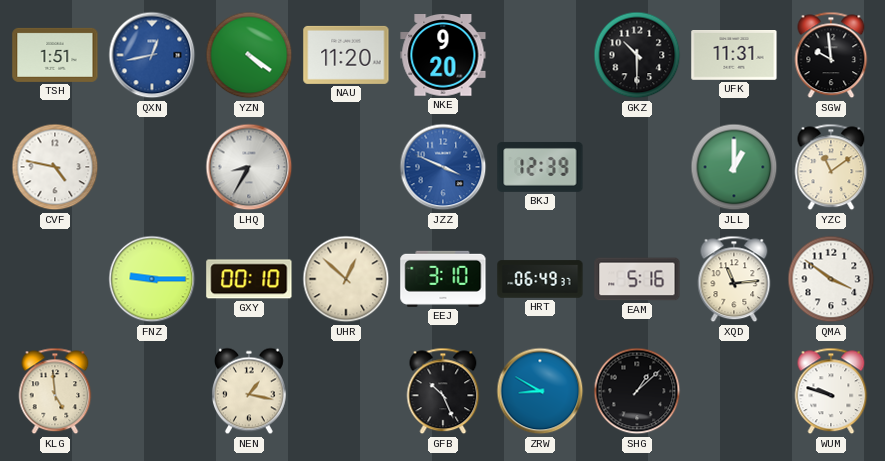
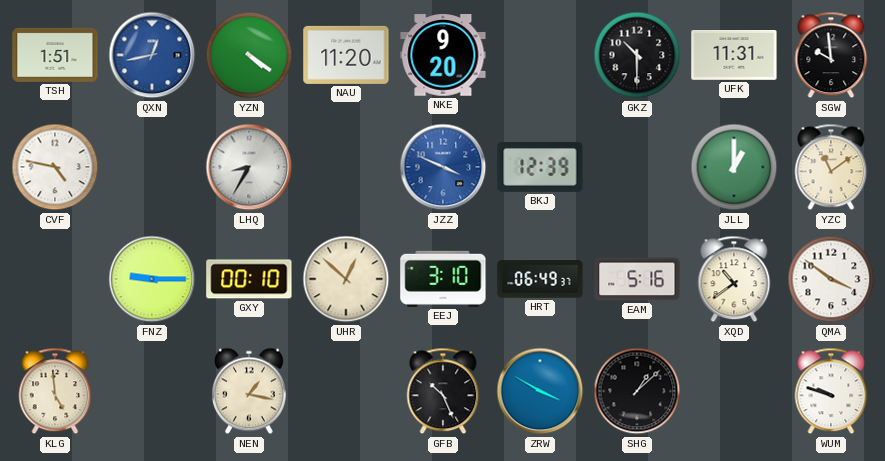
XQD: 11:14 -> 10:39
ZRW: 8:50 -> 3:50
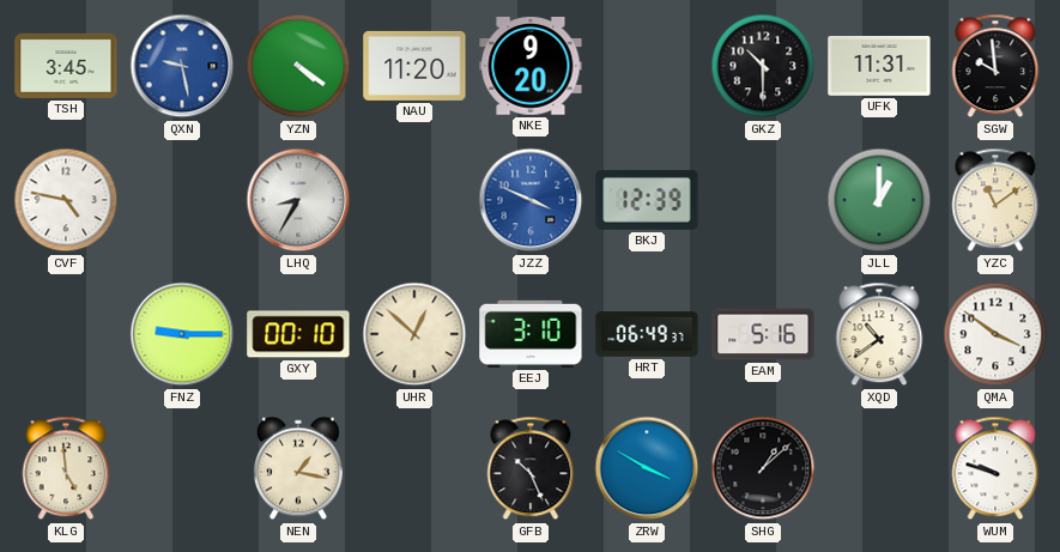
TSH: 1:51 -> 3:45
QXN: 12:43 -> 9:28
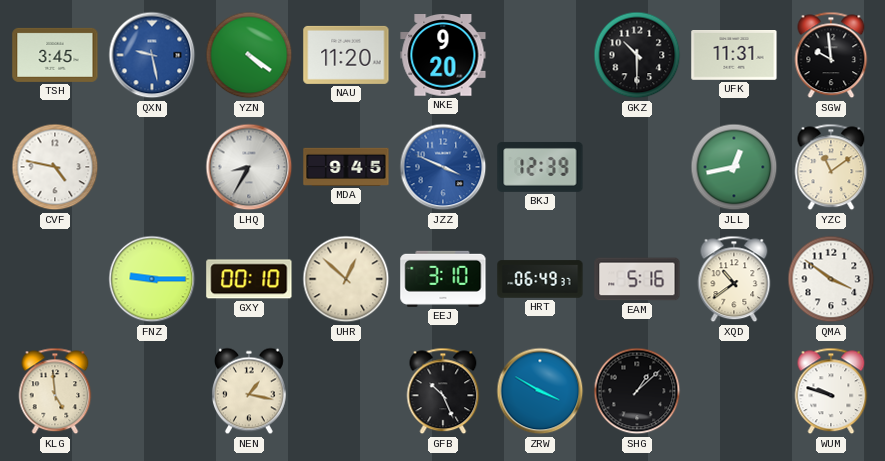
MDA: none -> 9:45
JLL: 1:00 -> 12:43
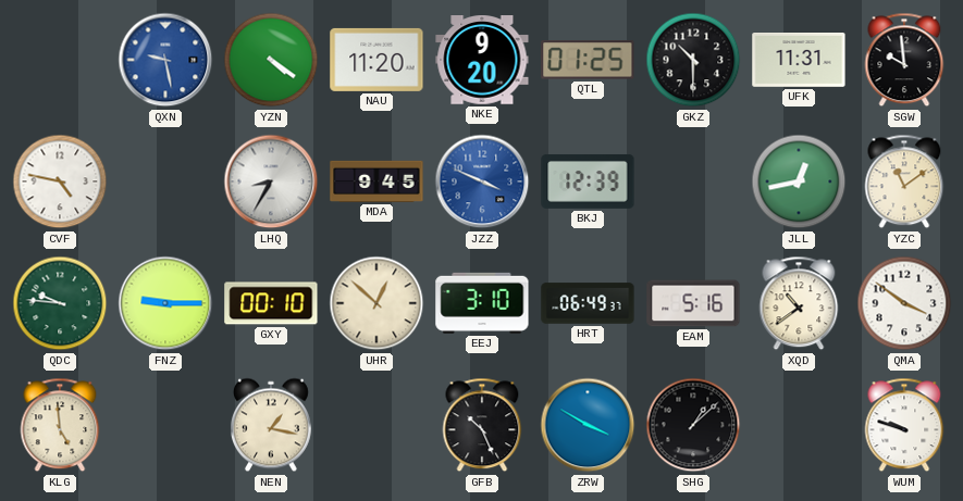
TSH: 3:45 -> none
QTL: none -> 01:25
QDC: none -> 9:46
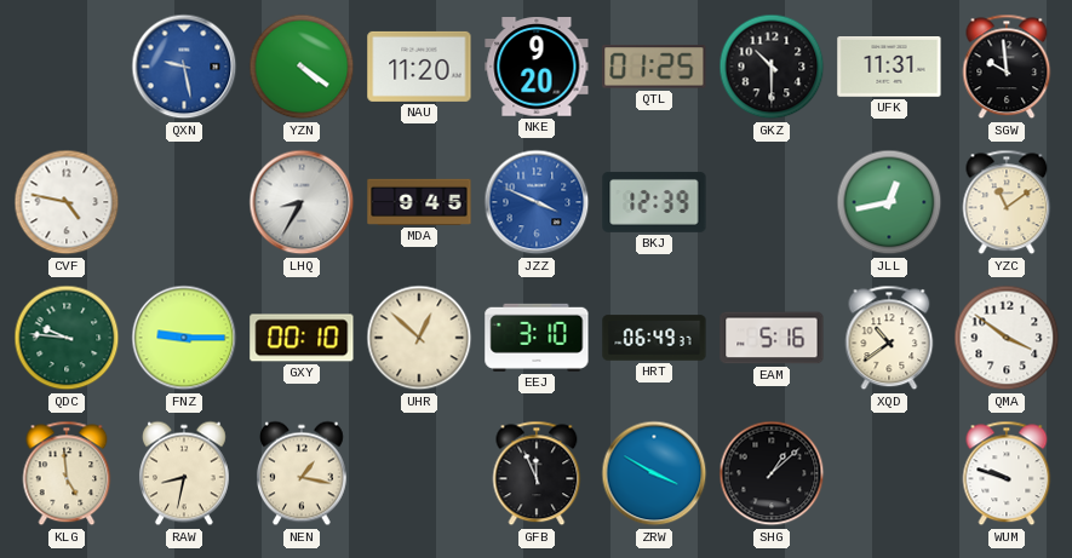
RAW: none -> 8:32
GFB: 10:26 -> 11:56
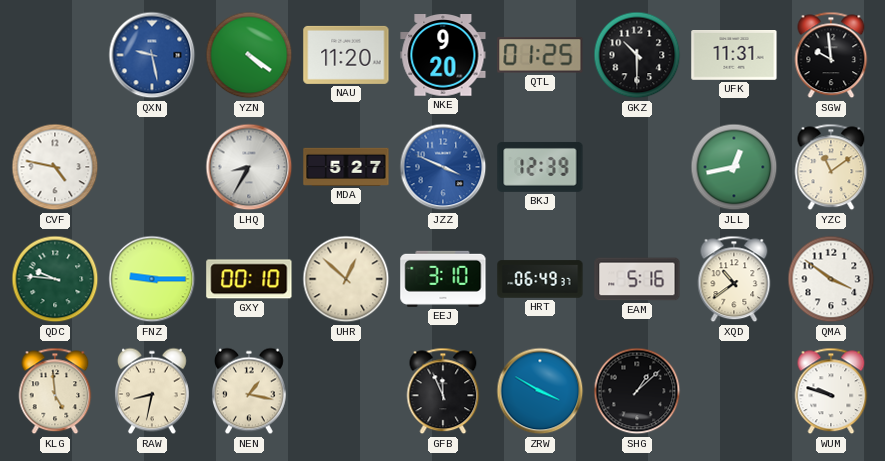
MDA: 9:45 -> 5:27
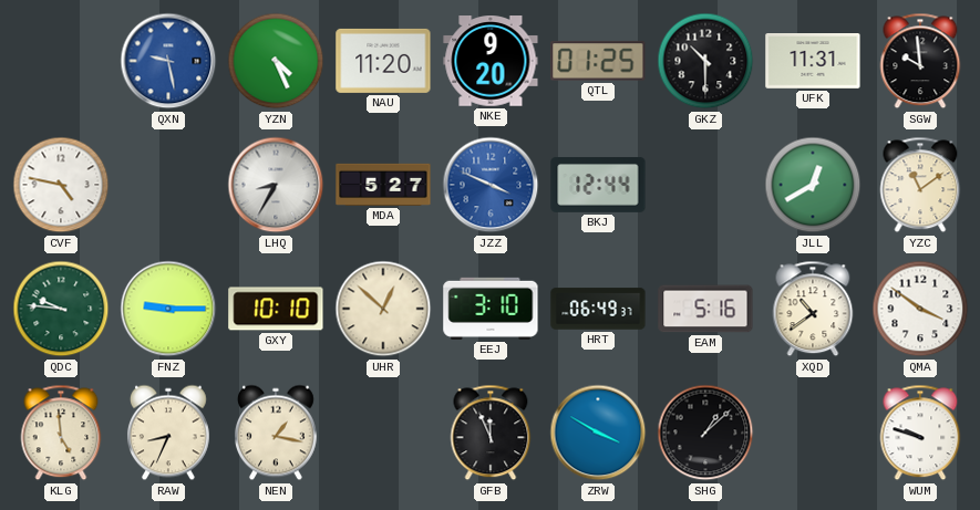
YZN: 4:21 -> 4:26
BKJ: 12:39 -> 12:44
JLL: 12:43 -> 12:40
GXY: 00:10 -> 10:10
RAW: 8:32 -> 8:34
